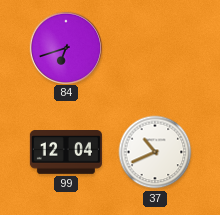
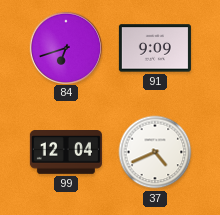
91: none -> 9:09
37: 10:41 -> 4:41
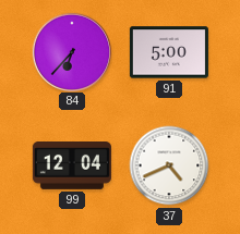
84: 6:42 -> 6:37
91: 9:09 -> 5:00
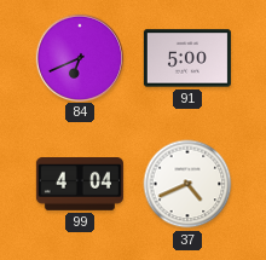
84: 6:37 -> 6:41
99: 12:04 -> 4:04
